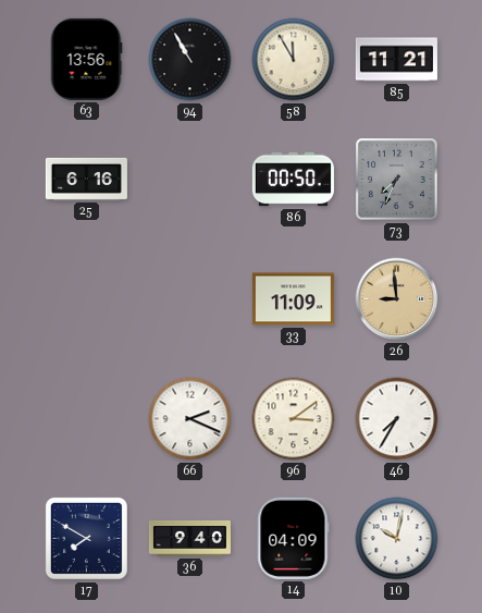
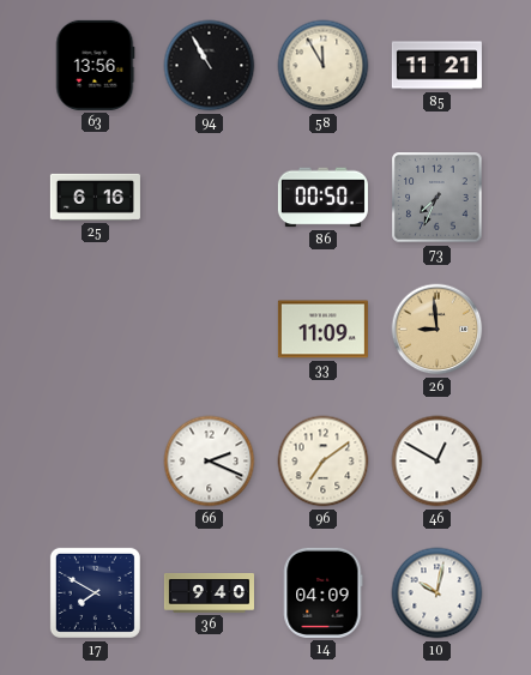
96: 3:09 -> 7:09
46: 7:35 -> 12:50
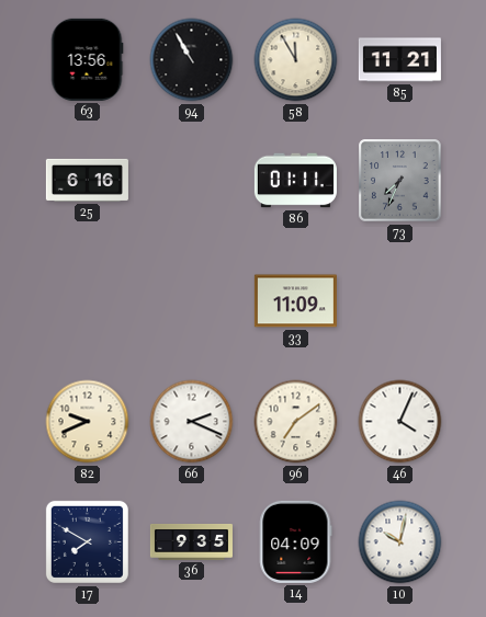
86: 00:50 -> 01:11
26: 8:59 -> none
82: none -> 9:41
46: 12:50 -> 4:04
36: 9:40 -> 9:35
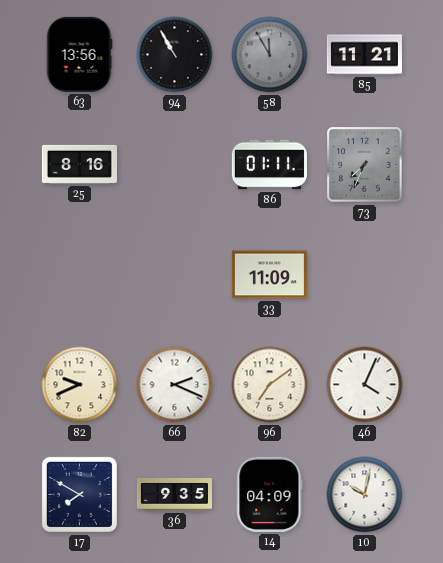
58 dial: cream -> grey
25: 6:16 -> 8:16
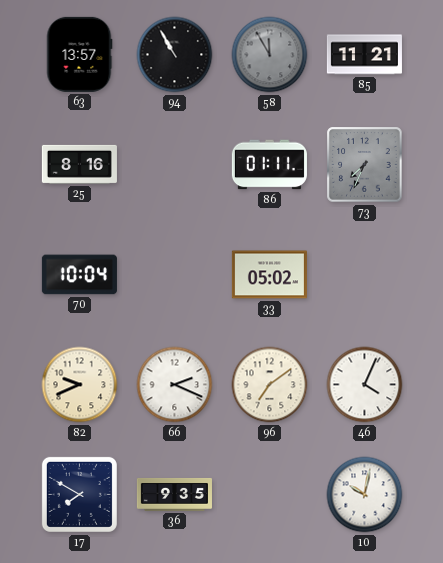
63: 13:56 -> 13:57
70: none -> 10:04
33: 11:09 -> 05:02
14: 04:09 -> none
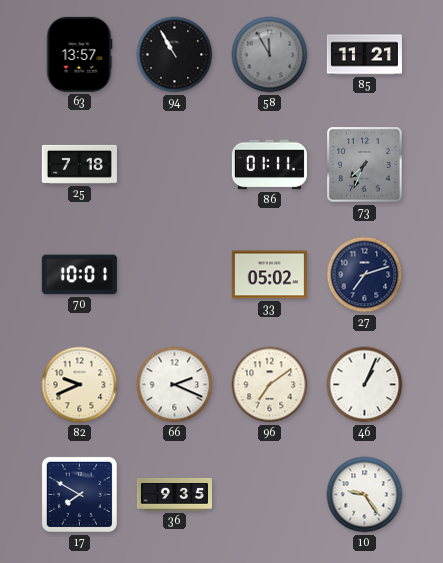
25: 8:16 -> 7:18
70: 10:04 -> 10:01
27: none -> 7:12
46: 4:04 -> 1:04
10: 10:02 -> 9:24
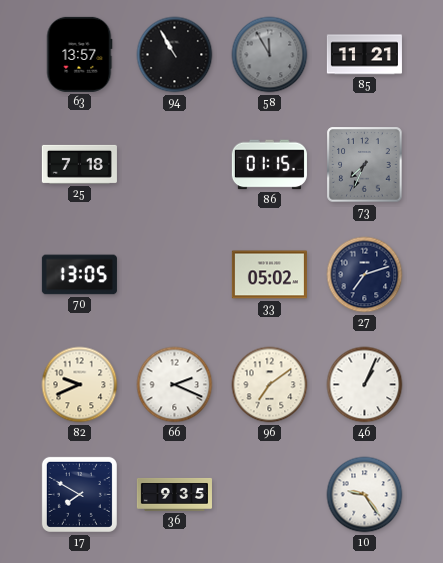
86: 01:11 -> 01:15
70: 10:01 -> 13:05
